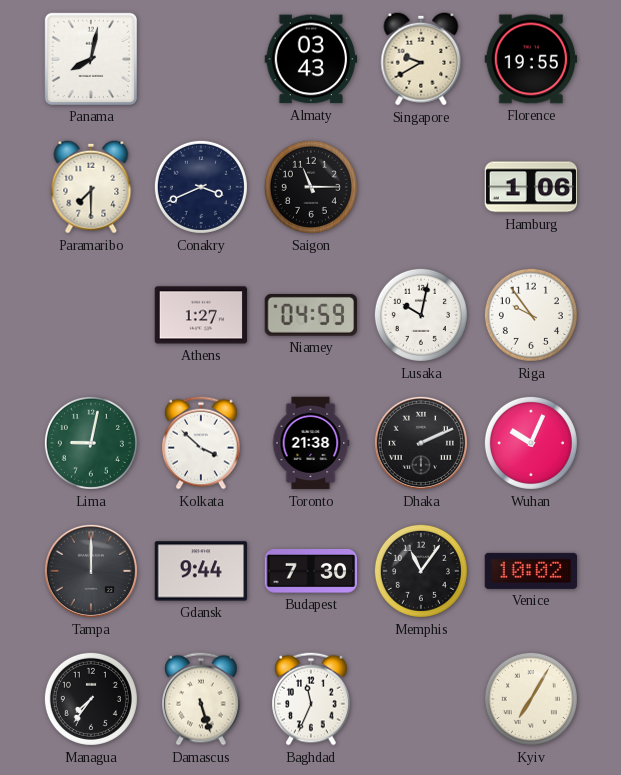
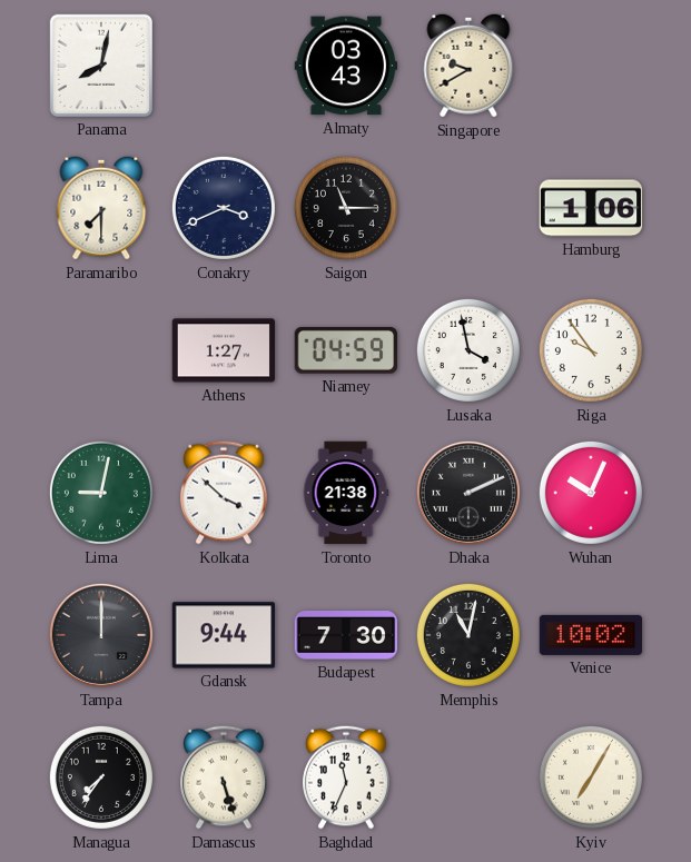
Florence: 19:55 -> none
Lusaka: 10:02 -> 3:58
Memphis: 11:06 -> 11:02
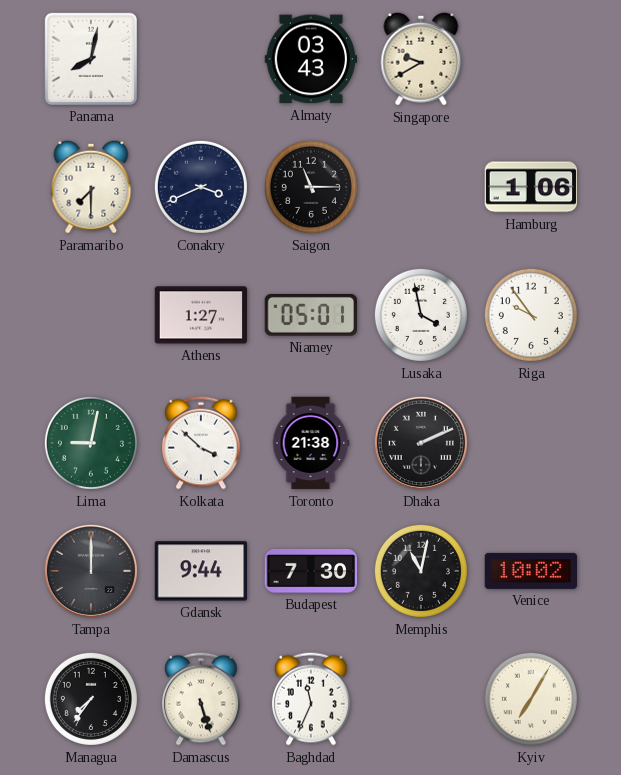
Niamey: 04:59 -> 05:01
Wuhan: 10:04 -> none
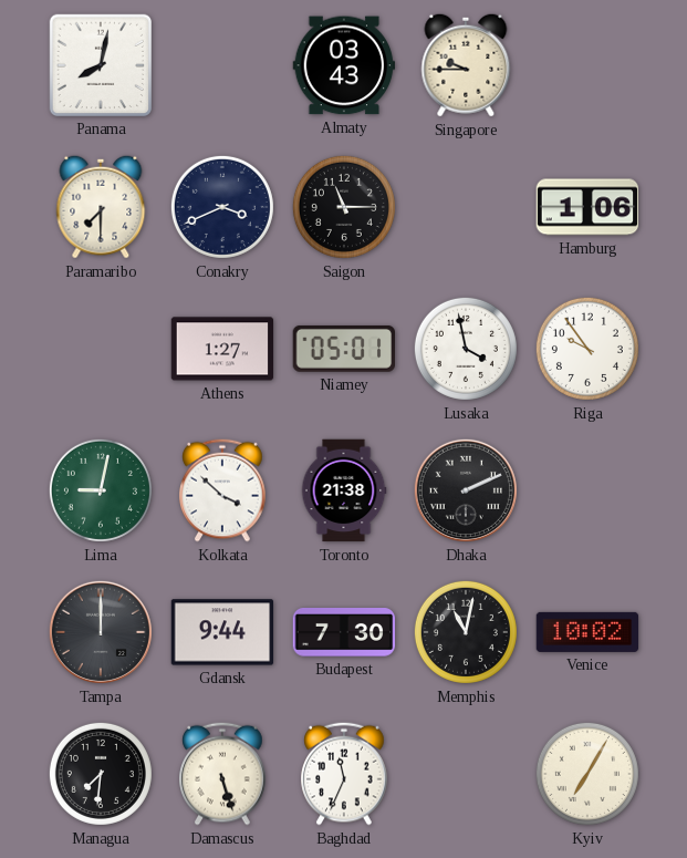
Singapore: 9:40 -> 9:45
Managua: 7:36 -> 7:31
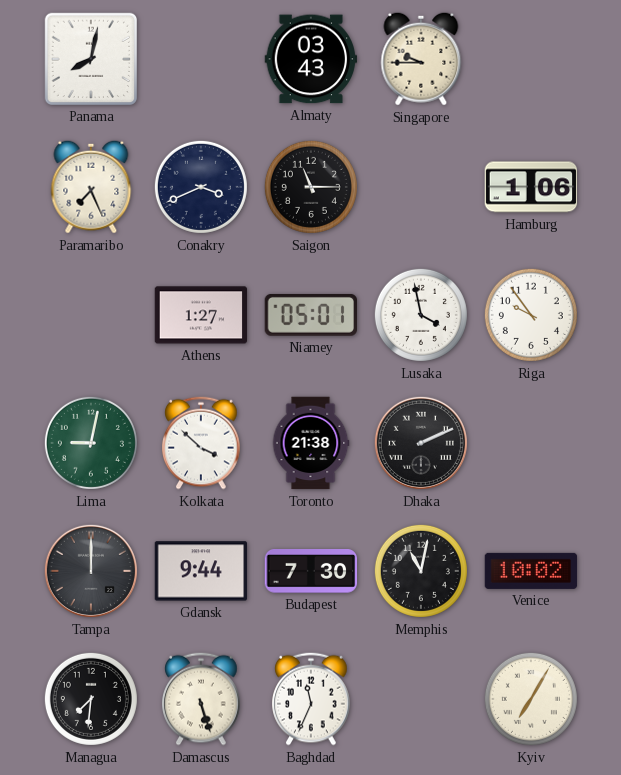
Paramaribo: 7:30 -> 7:26
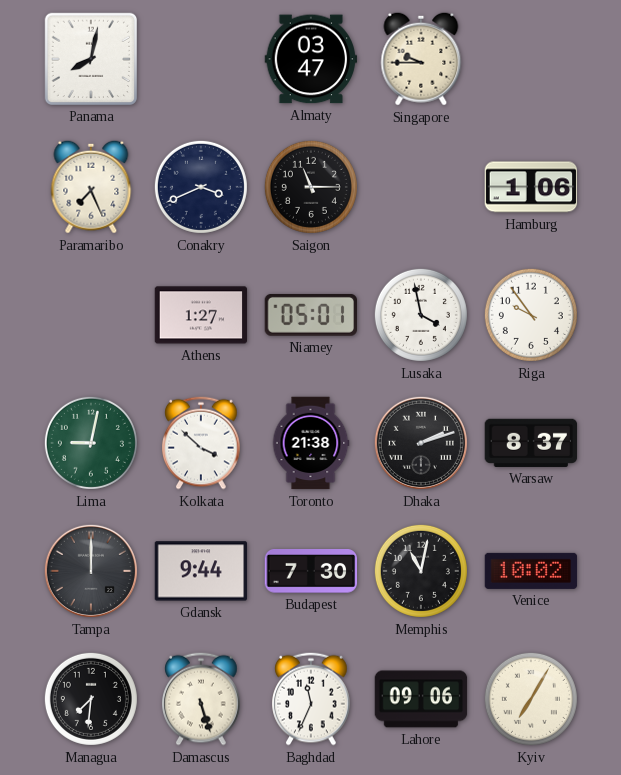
Almaty: 03:43 -> 03:47
Dhaka: 2:11 -> 2:12
Warsaw: none -> 8:37
Lahore: none -> 09:06
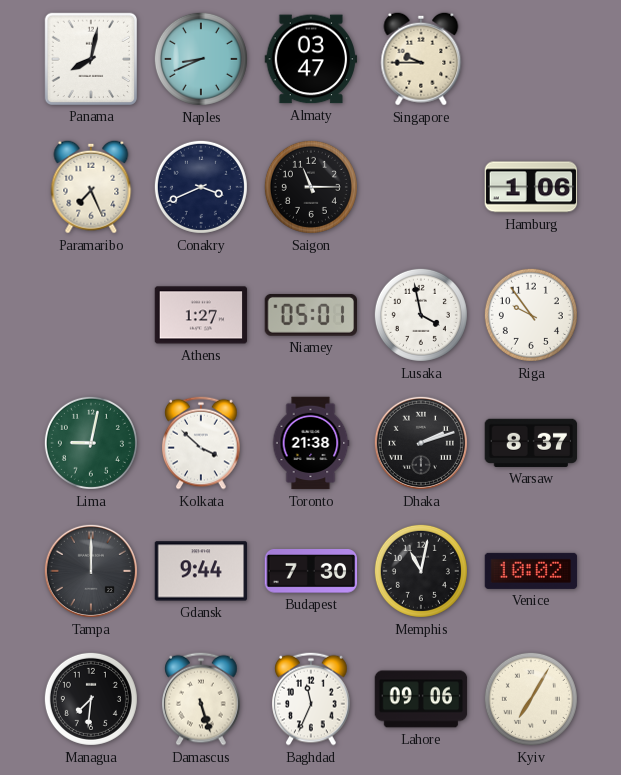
Naples: none -> 8:41
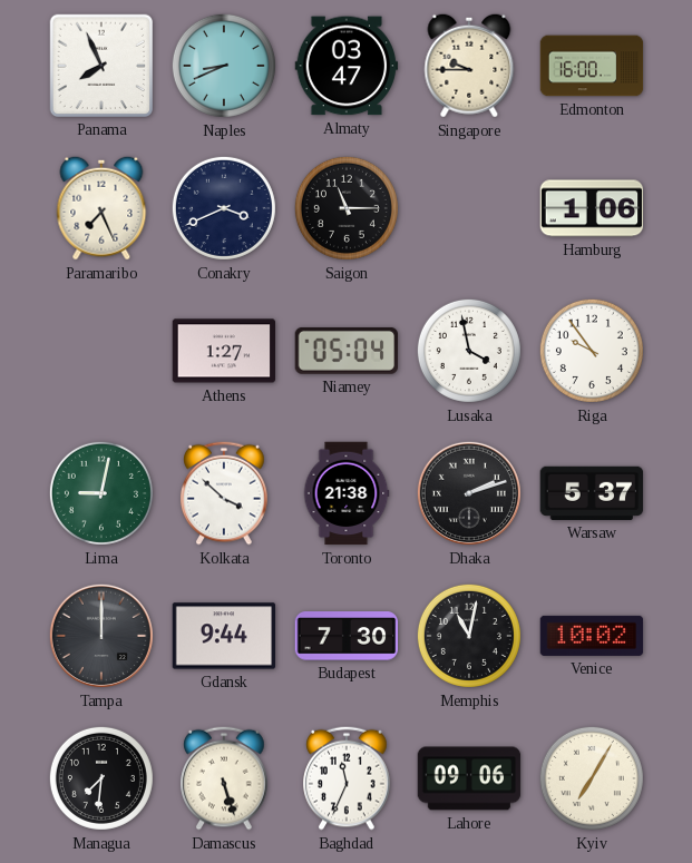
Panama: 8:02 -> 7:56
Edmonton: none -> 16:00
Niamey: 05:01 -> 05:04
Warsaw: 8:37 -> 5:37
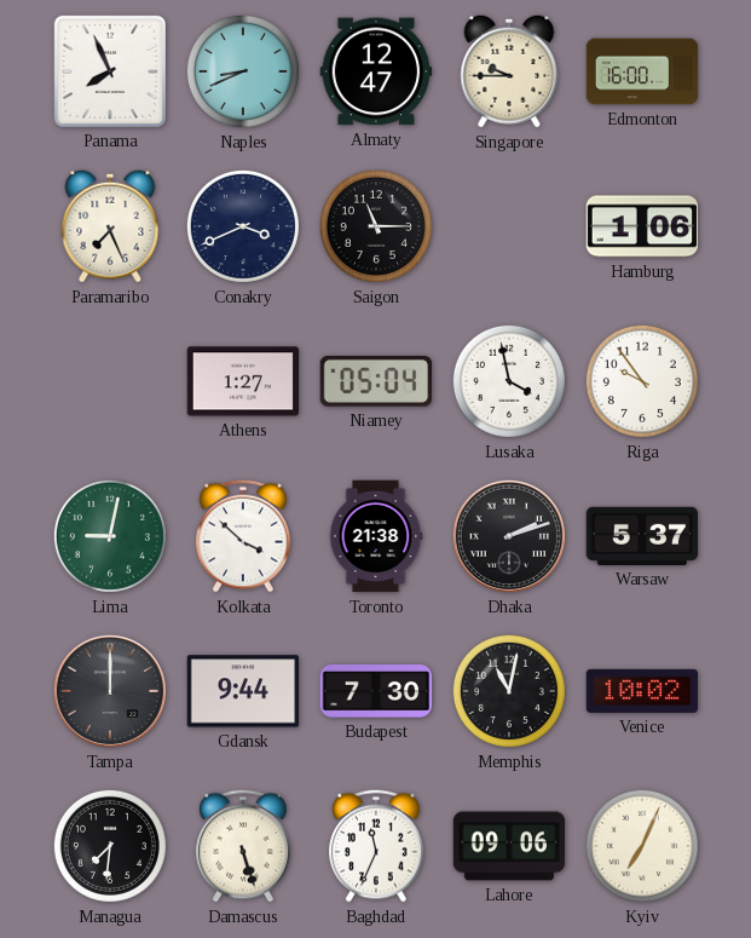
Almaty: 03:47 -> 12:47
Kyiv: 7:05 -> 7:04
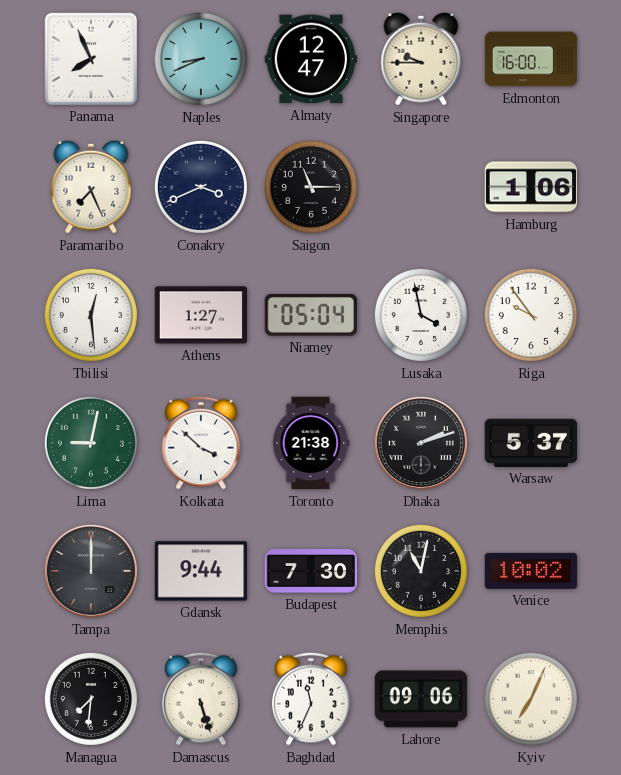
Tbilisi: none -> 12:29
